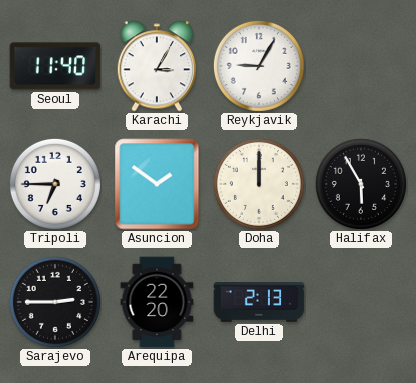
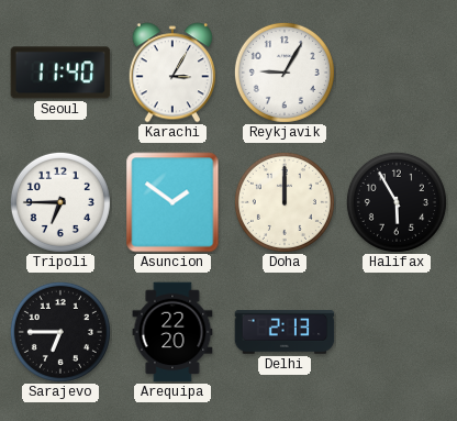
Sarajevo: 2:45 -> 6:45
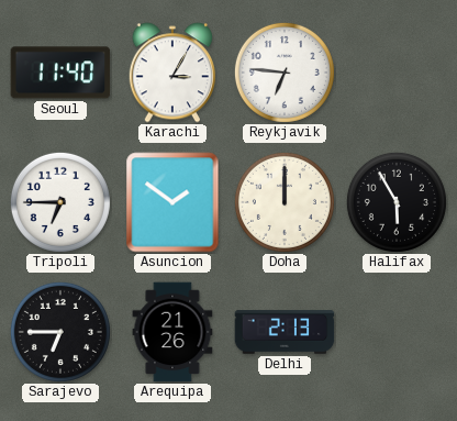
Reykjavik: 9:05 -> 6:46
Arequipa: 22:20 -> 21:26
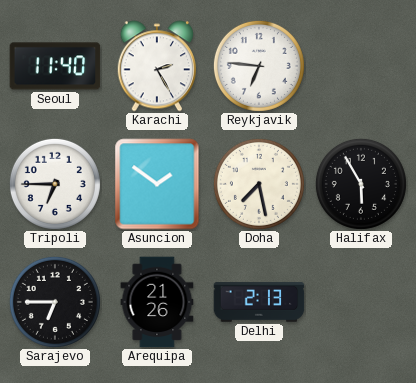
Karachi: 3:05 -> 2:25
Doha: 12:00 -> 7:28
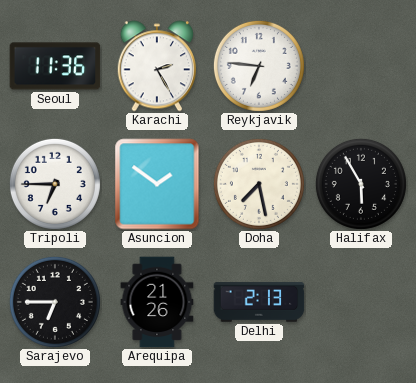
Seoul: 11:40 -> 11:36
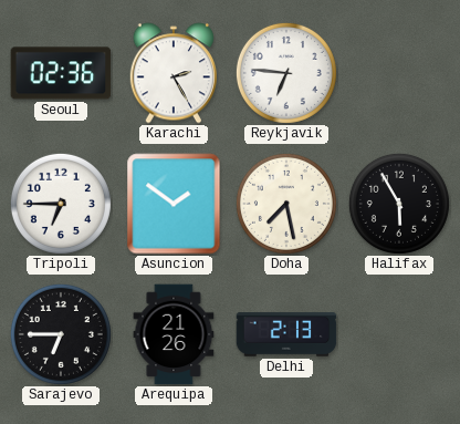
Seoul: 11:36 -> 02:36
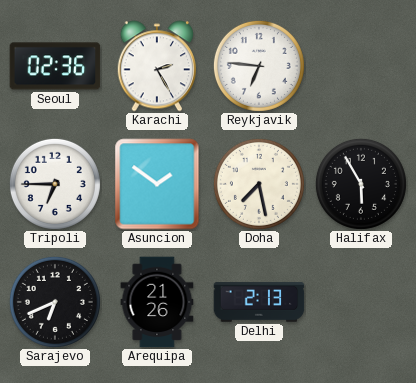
Sarajevo: 6:45 -> 6:41
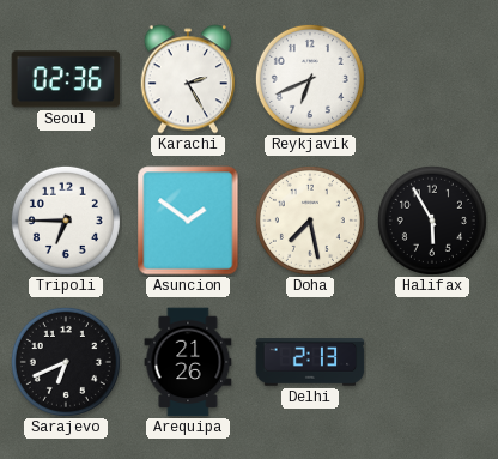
Reykjavik: 6:46 -> 6:41
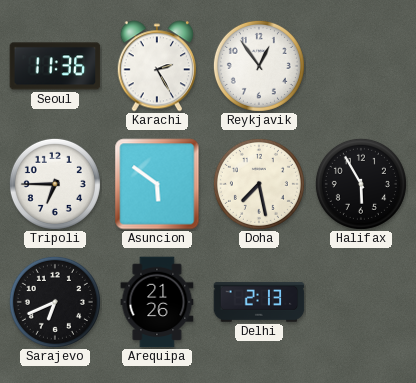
Seoul: 02:36 -> 11:36
Reykjavik: 6:41 -> 12:54
Asuncion: 1:51 -> 5:51
